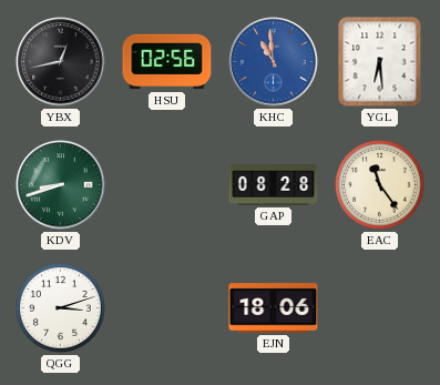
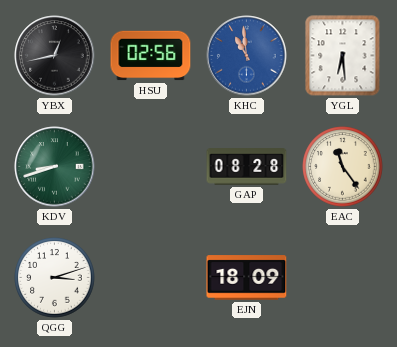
EJN: 18:06 -> 18:09
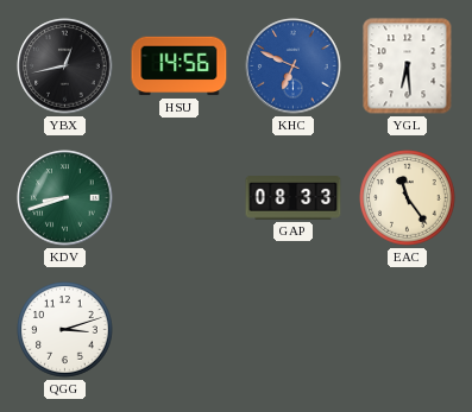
HSU: 02:56 -> 14:56
KHC: 10:59 -> 6:49
GAP: 08:28 -> 08:33
EJN: 18:09 -> none
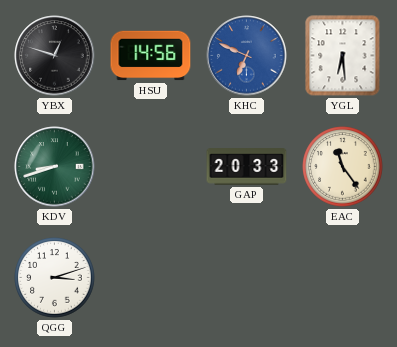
YBX: 12:43 -> 12:48
GAP: 08:33 -> 20:33
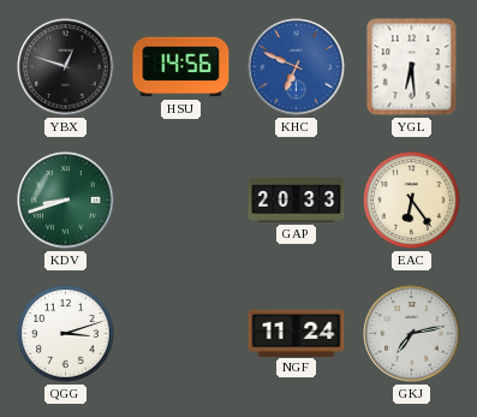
EAC: 11:24 -> 6:24
NGF: none -> 11:24
GKJ: none -> 7:13
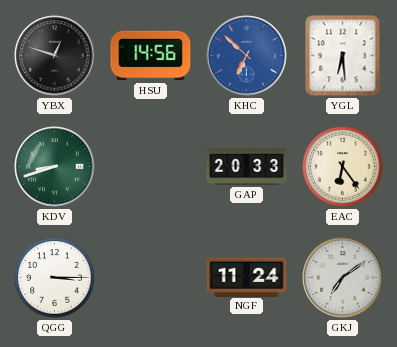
KHC: 6:49 -> 6:52
QGG: 3:12 -> 3:15
GKJ: 7:13 -> 7:09
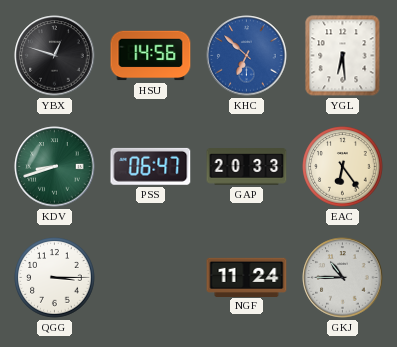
PSS: none -> 06:47
GKJ: 7:09 -> 10:45
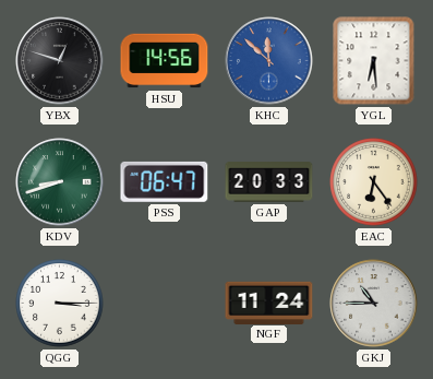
KHC: 6:52 -> 11:52
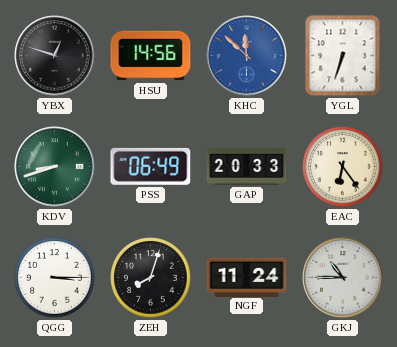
YGL: 6:29 -> 6:33
PSS: 06:47 -> 06:49
ZEH: none -> 8:03
